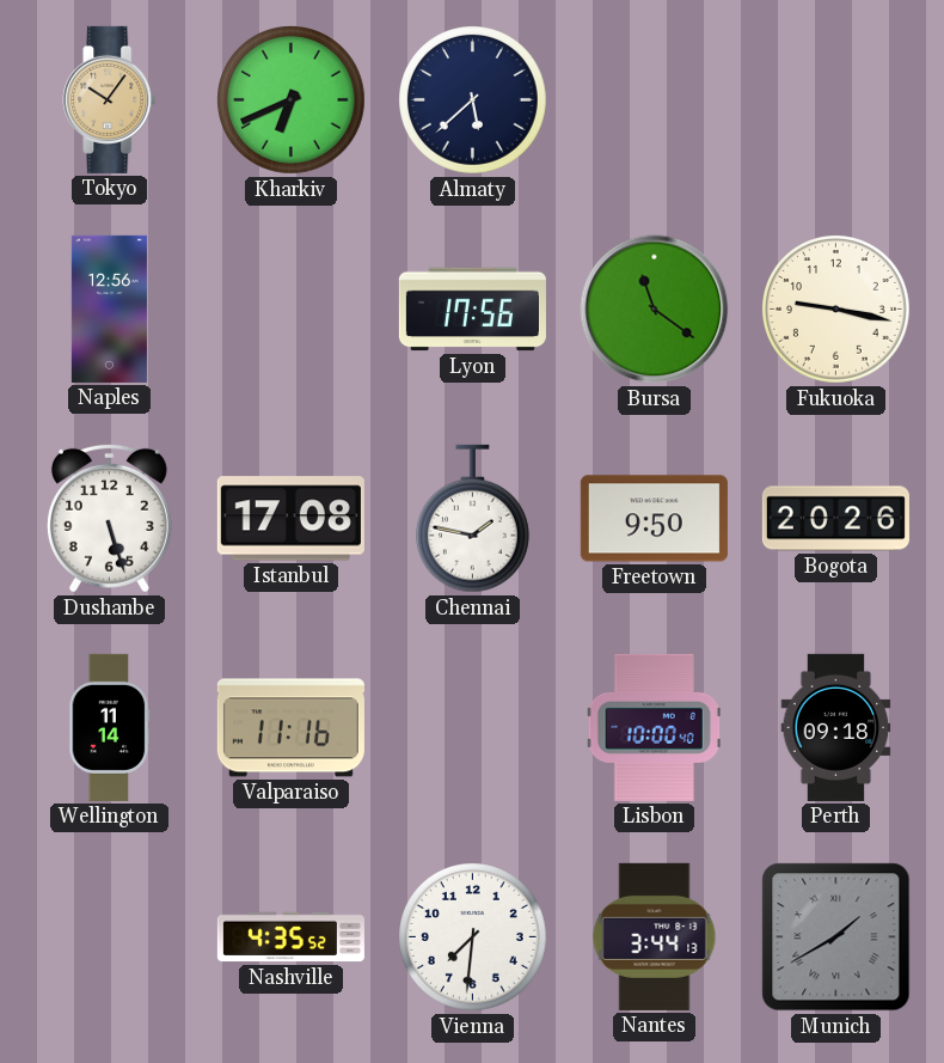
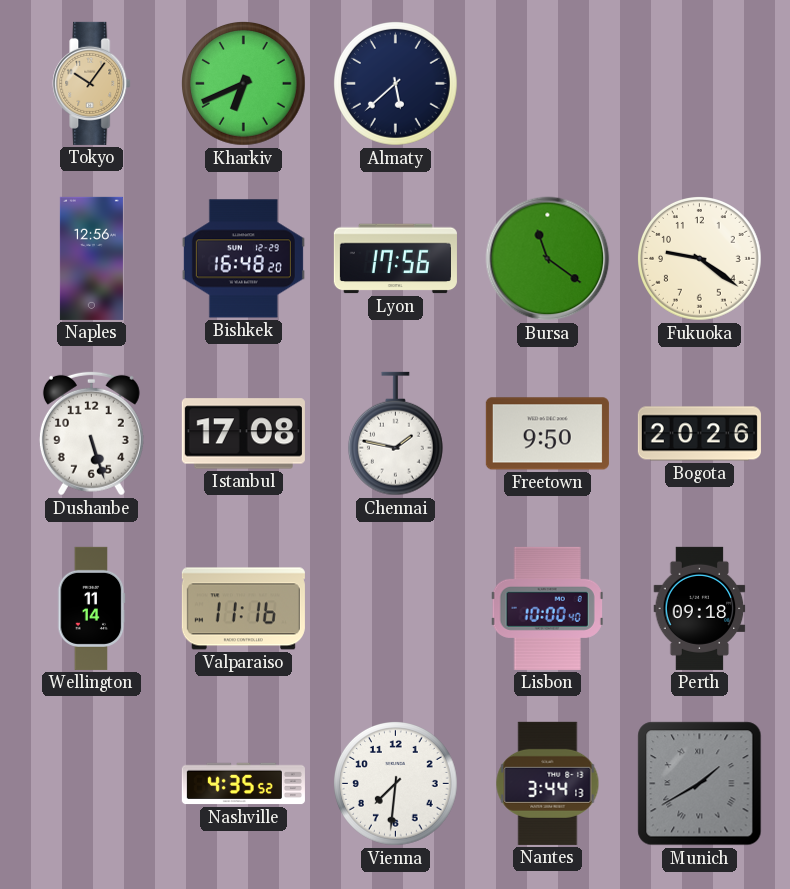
Bishkek: none -> 16:48
Fukuoka: 9:17 -> 9:21
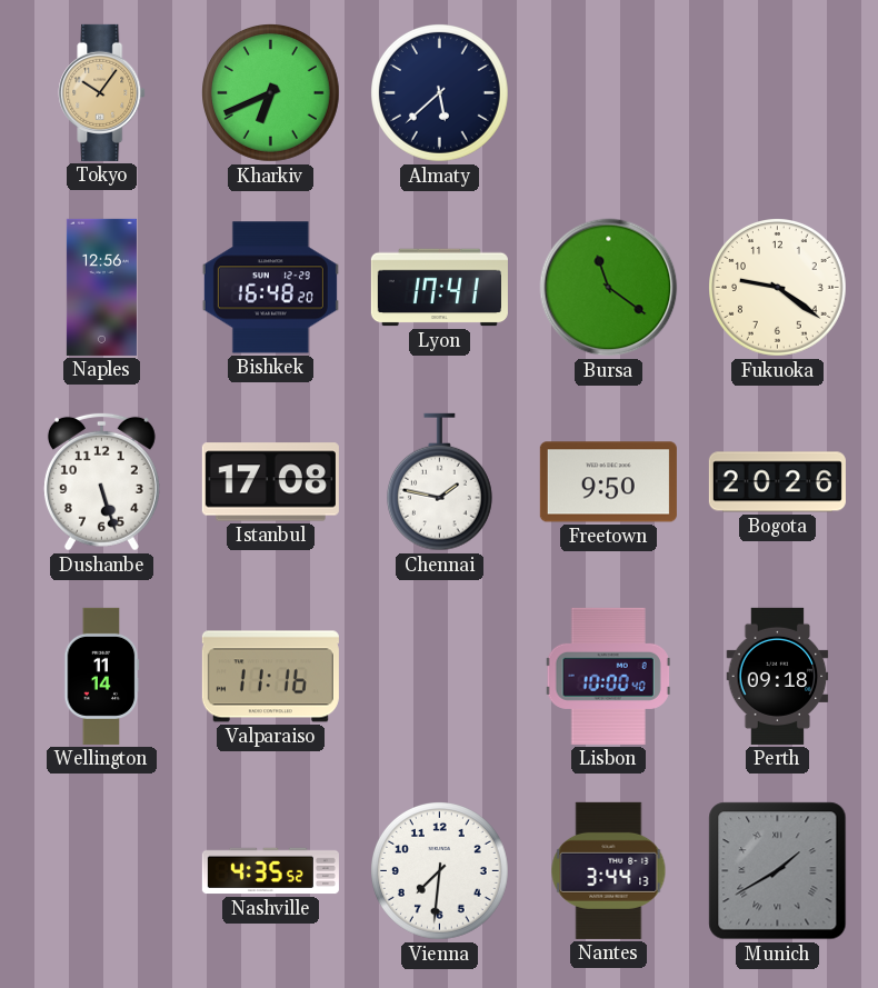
Lyon: 17:56 -> 17:41
